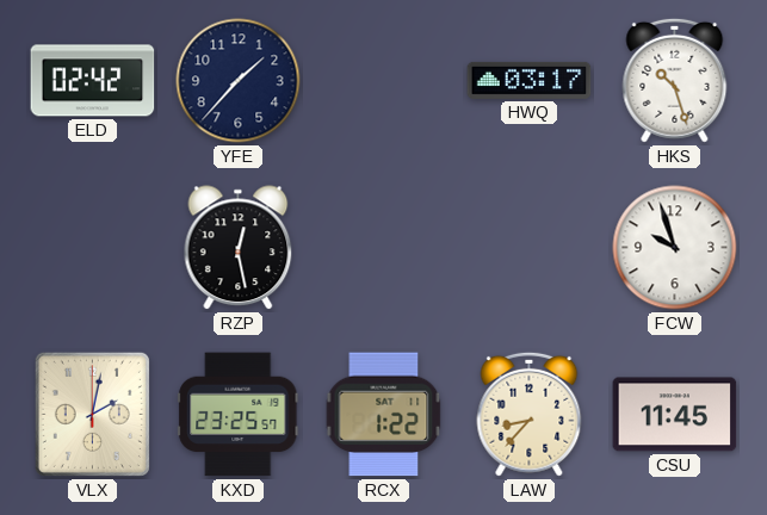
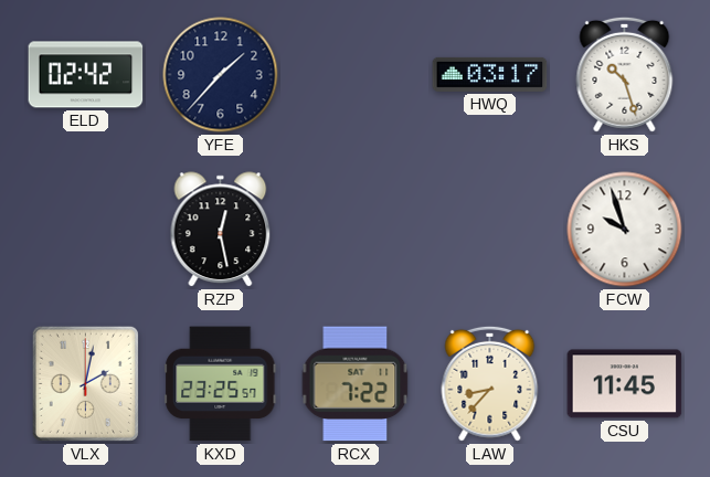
RCX: 1:22 -> 7:22
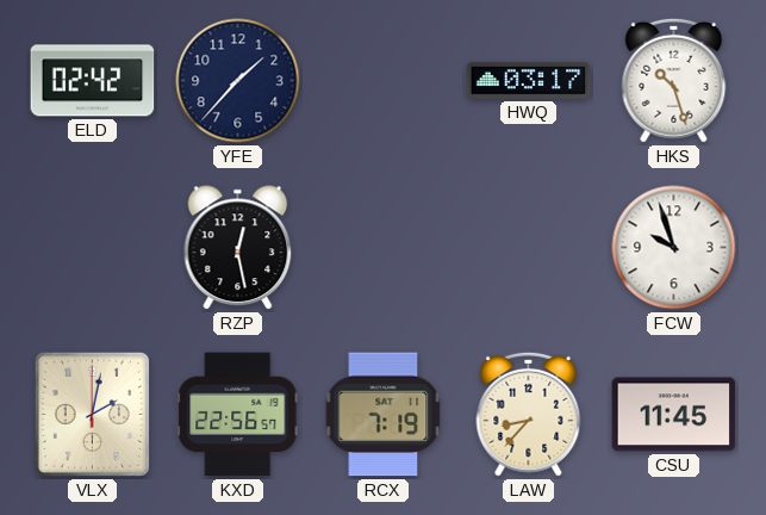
KXD: 23:25 -> 22:56
RCX: 7:22 -> 7:19
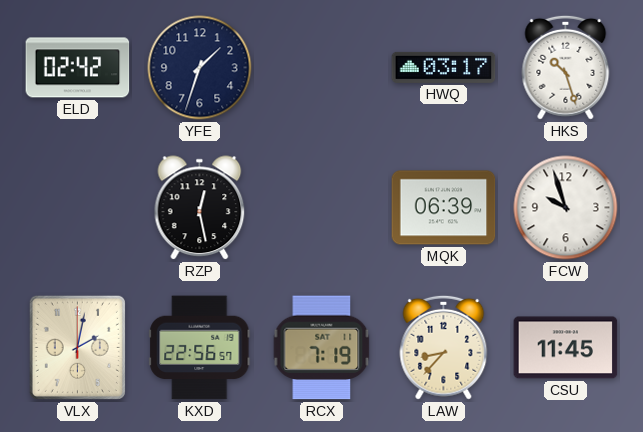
YFE: 1:37 -> 1:33
MQK: none -> 06:39
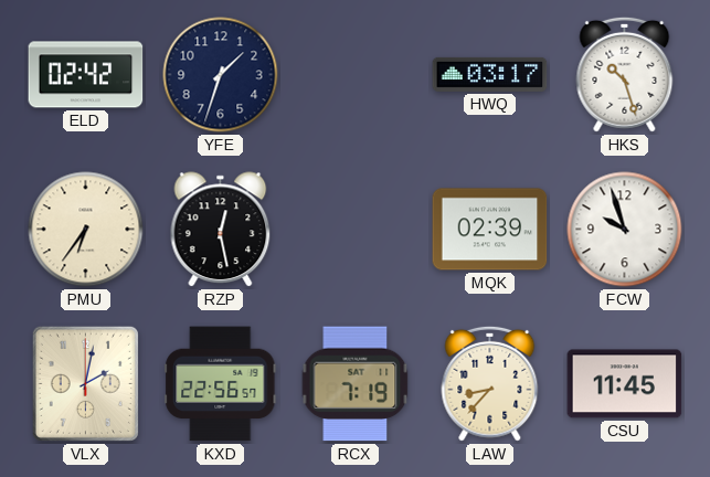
PMU: none -> 6:36
MQK: 06:39 -> 02:39
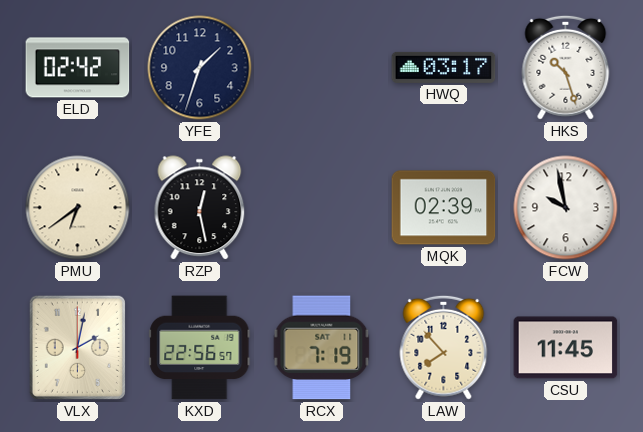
PMU: 6:36 -> 6:39
FCW: 9:57 -> 9:58
LAW: 8:37 -> 7:53
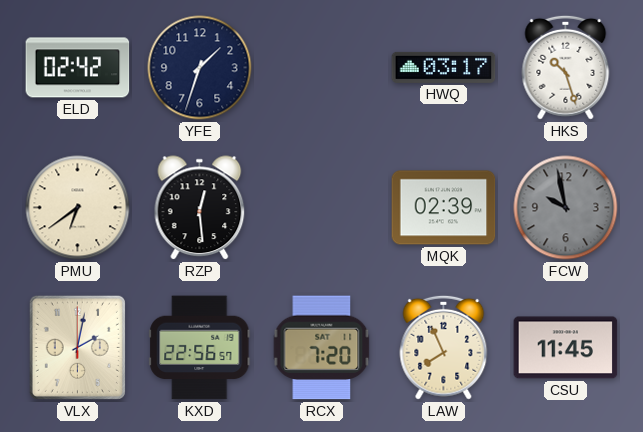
RZP: 12:28 -> 12:29
FCW dial: white -> grey
RCX: 7:19 -> 7:20
LAW: 7:53 -> 7:56
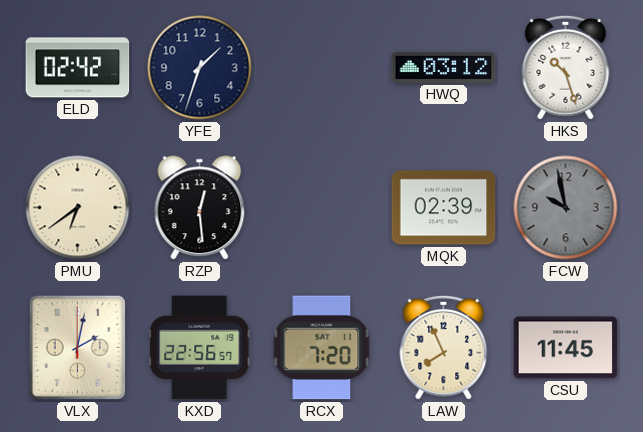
HWQ: 03:17 -> 03:12
